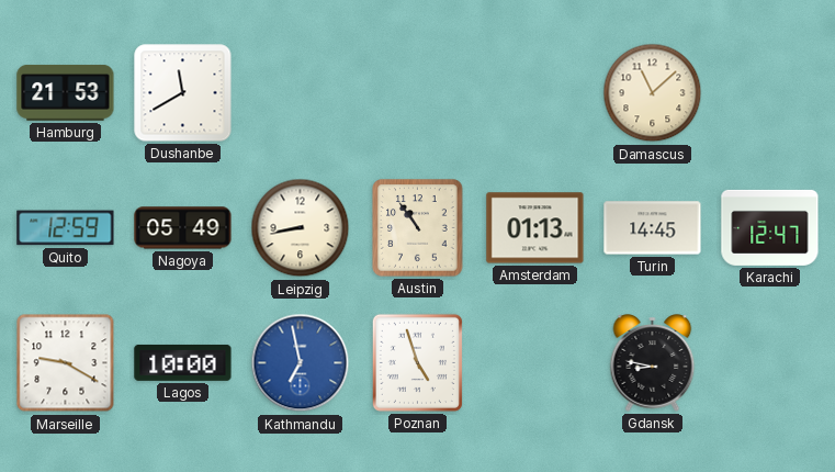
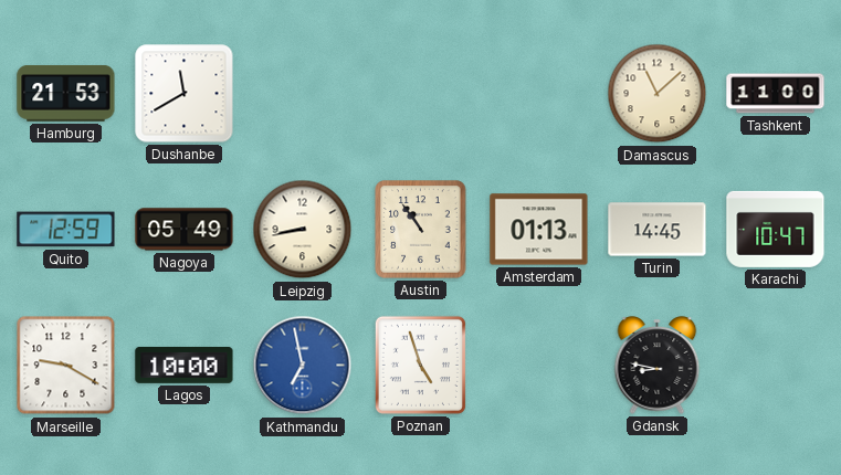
Tashkent: none -> 11:00
Karachi: 12:47 -> 10:47
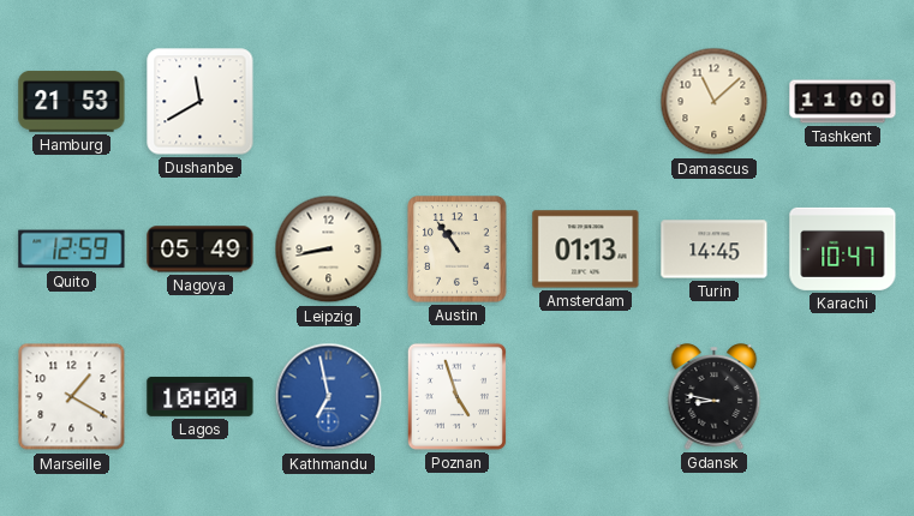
Marseille: 9:20 -> 1:20
